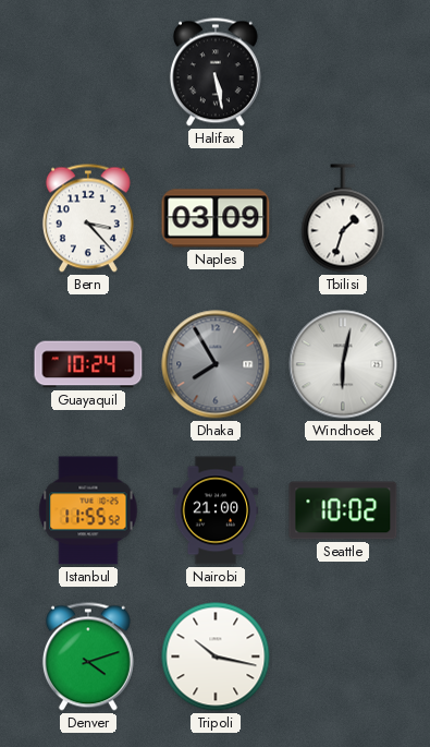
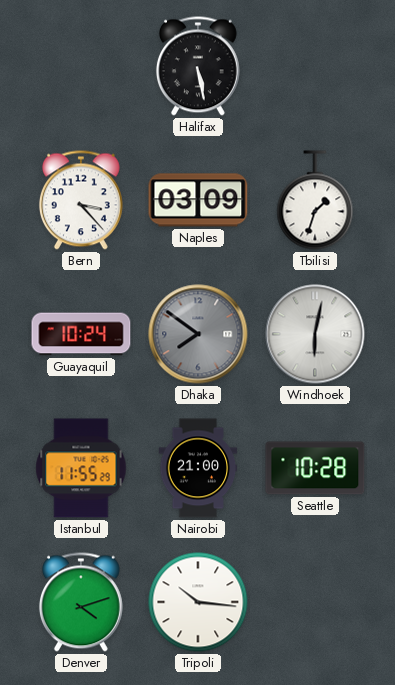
Dhaka: 7:55 -> 7:51
Istanbul: 11:55:52 -> 11:55:29
Seattle: 10:02 -> 10:28
Tripoli: 10:17 -> 10:16
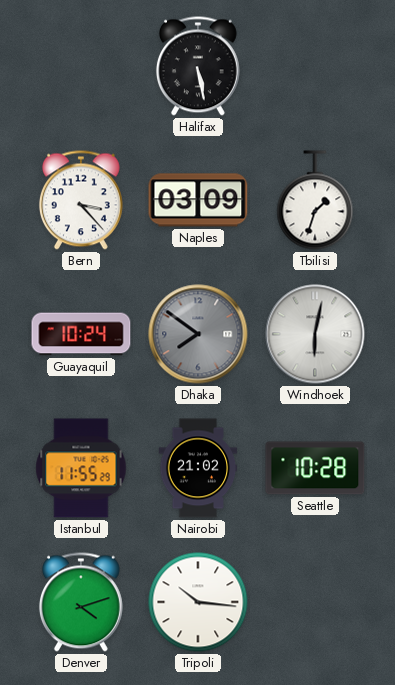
Nairobi: 21:00 -> 21:02
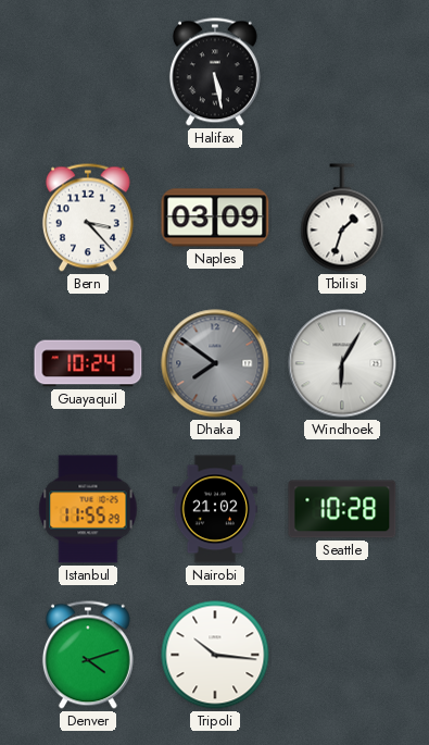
Windhoek: 6:02 -> 6:05
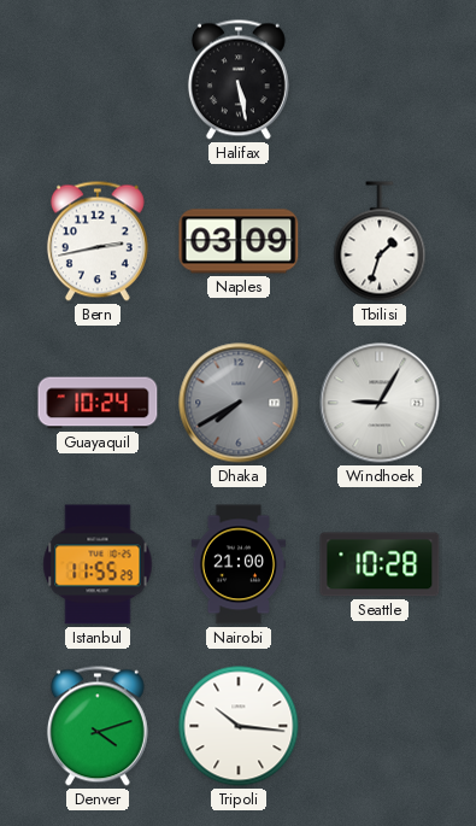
Bern: 3:23 -> 2:43
Dhaka: 7:51 -> 7:40
Windhoek: 6:05 -> 9:05
Nairobi: 21:02 -> 21:00
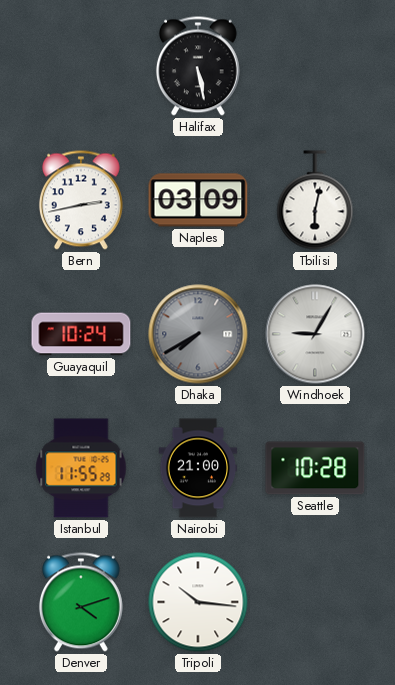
Tbilisi: 1:33 -> 6:02
